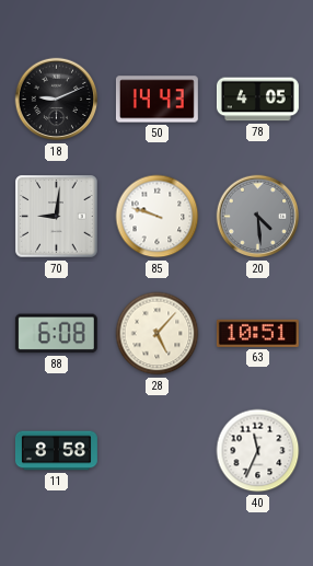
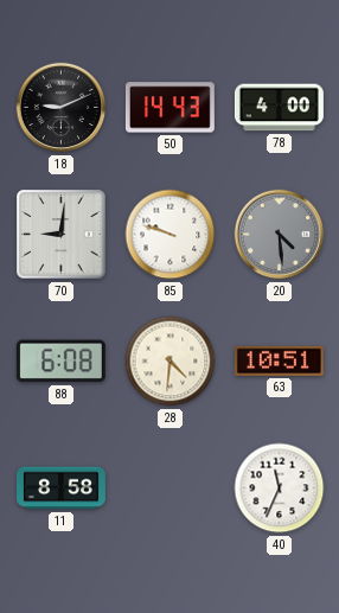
78: 4:05 -> 4:00
28: 5:07 -> 4:31
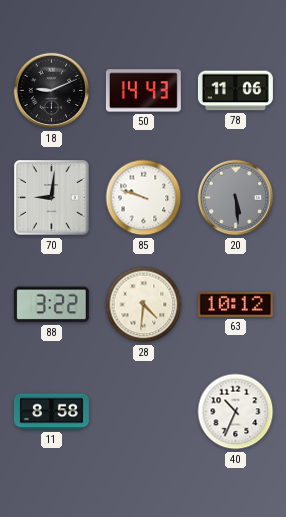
78: 4:00 -> 11:06
20: 4:29 -> 5:29
88: 6:08 -> 3:22
63: 10:51 -> 10:12
40: 11:34 -> 10:34
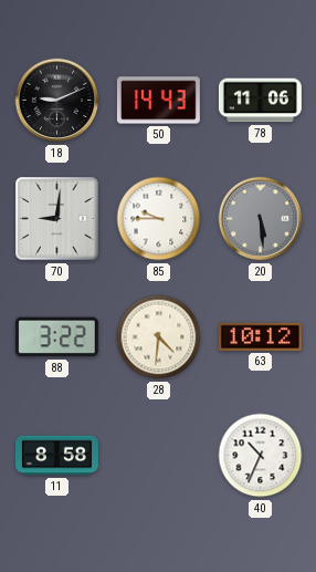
85: 9:48 -> 9:45
